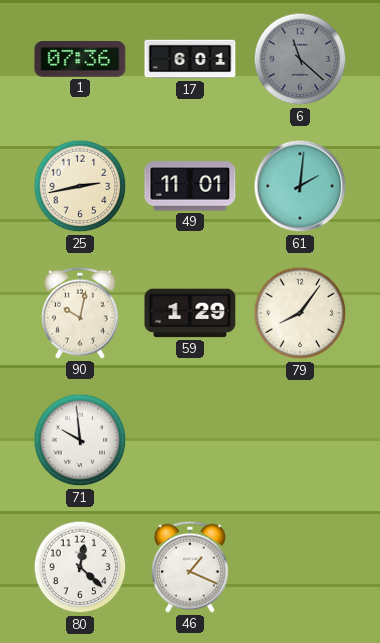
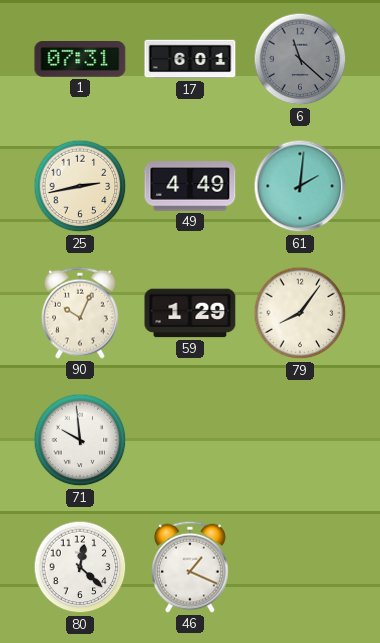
1: 07:36 -> 07:31
49: 11:01 -> 4:49
90: 10:02 -> 10:04
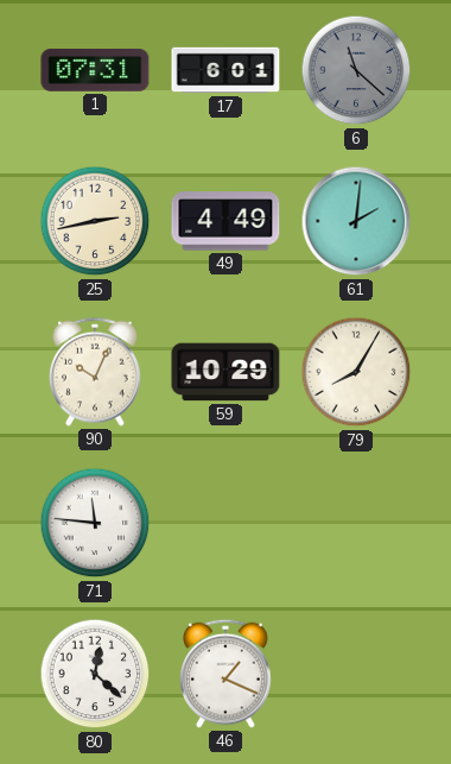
59: 1:29 -> 10:29
79: 8:06 -> 8:05
71: 9:59 -> 11:46
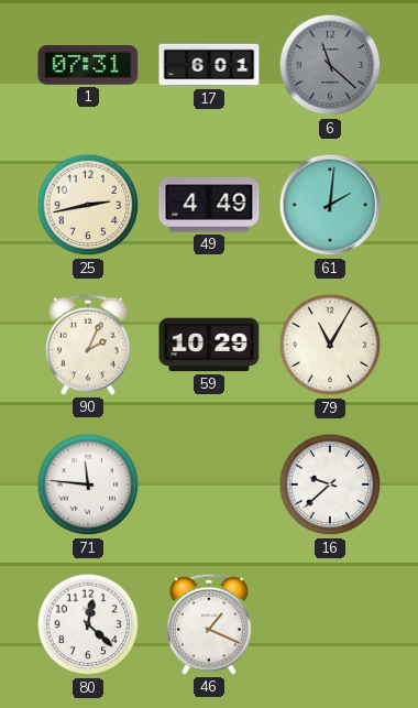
90: 10:04 -> 2:04
79: 8:05 -> 11:05
16: none -> 9:38
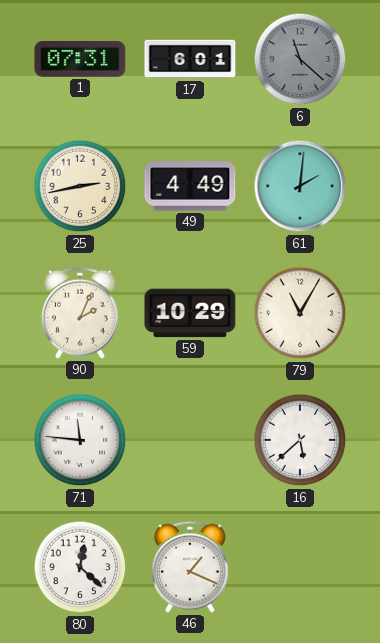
16: 9:38 -> 5:38
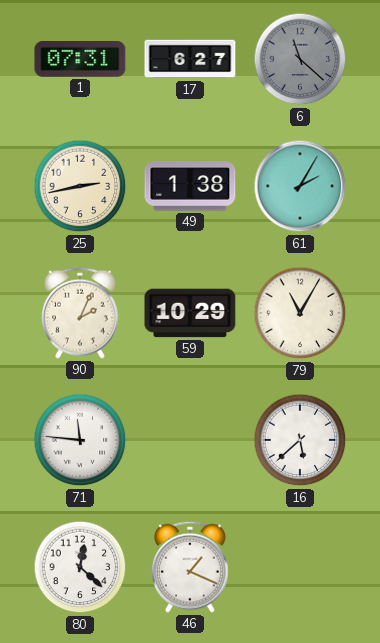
17: 6:01 -> 6:27
49: 4:49 -> 1:38
61: 2:01 -> 2:05
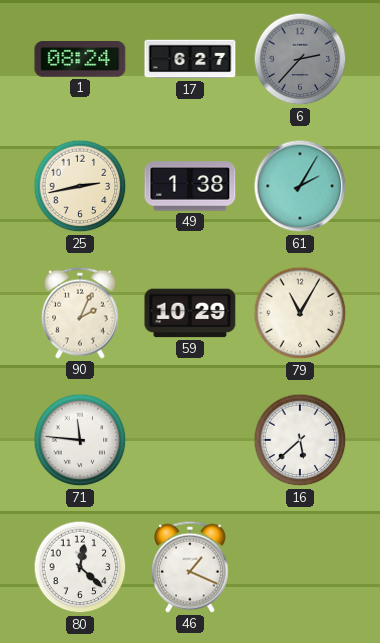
1: 07:31 -> 08:24
6: 11:22 -> 2:37
